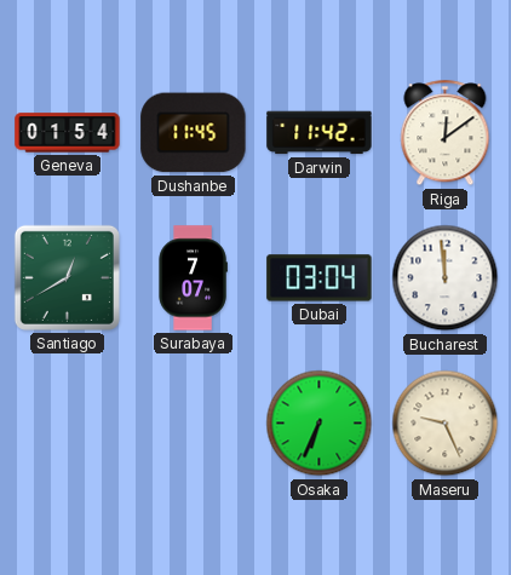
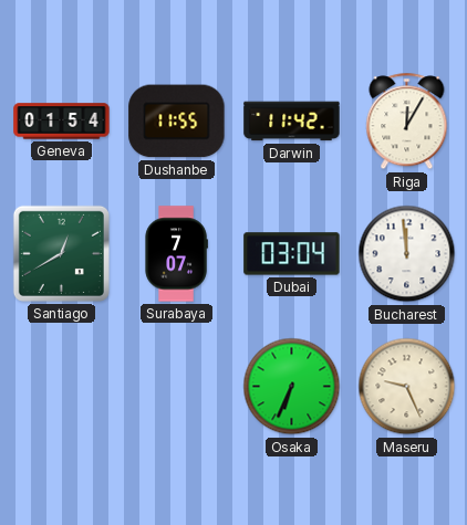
Dushanbe: 11:45 -> 11:55
Riga: 12:09 -> 12:05
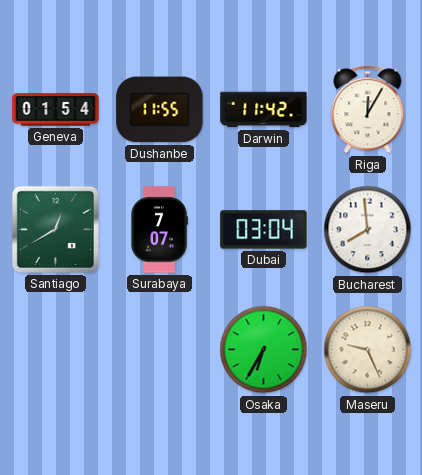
Bucharest: 11:59 -> 7:59
Osaka: 6:34 -> 6:35
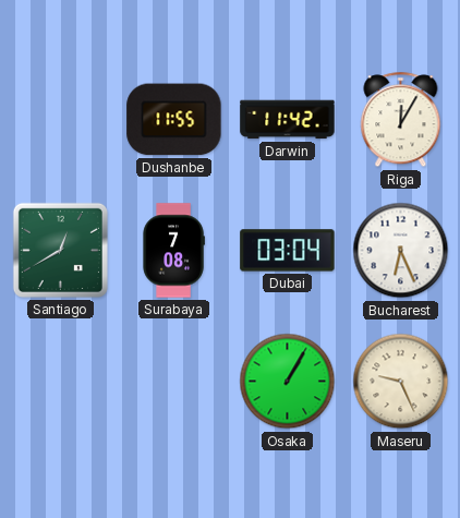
Geneva: 01:54 -> none
Surabaya: 7:07 -> 7:08
Bucharest: 7:59 -> 6:26
Osaka: 6:35 -> 1:05
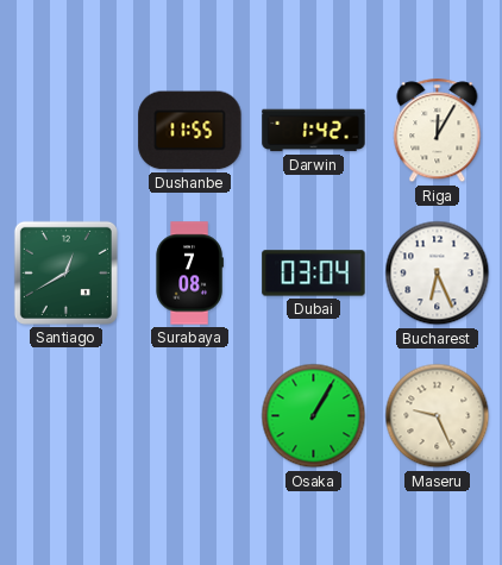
Darwin: 11:42 -> 1:42
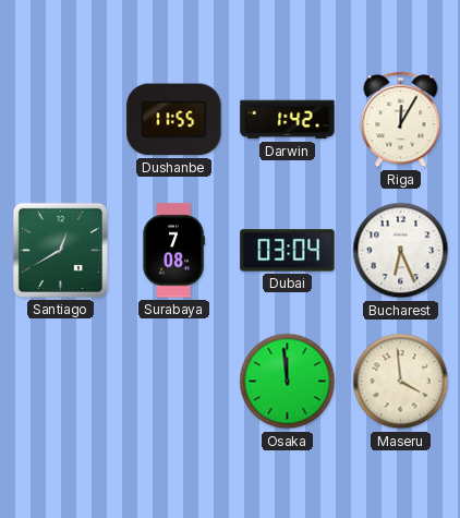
Osaka: 1:05 -> 11:59
Maseru: 9:26 -> 3:59
